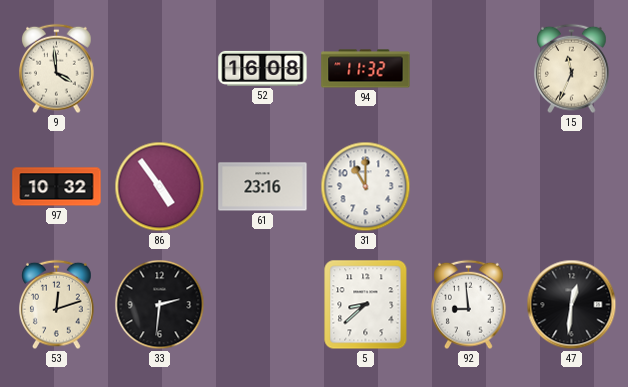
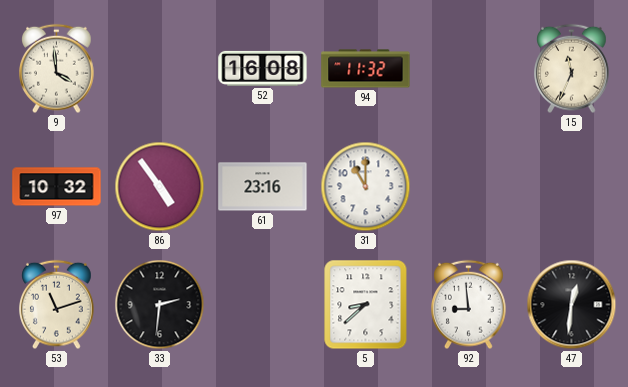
53: 12:12 -> 11:12
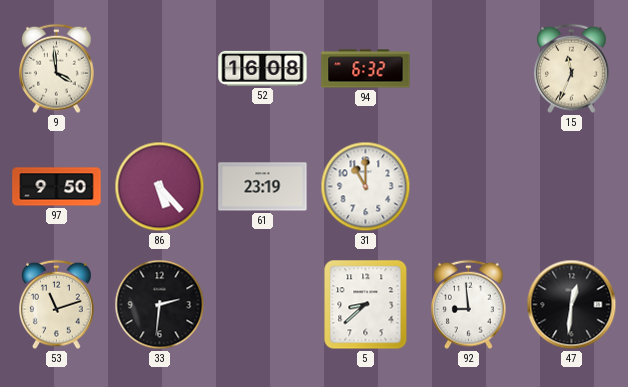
94: 11:32 -> 6:32
97: 10:32 -> 9:50
86: 4:54 -> 5:23
61: 23:16 -> 23:19
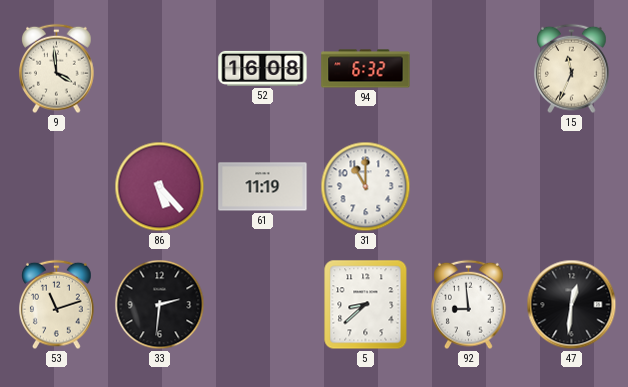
97: 9:50 -> none
61: 23:19 -> 11:19
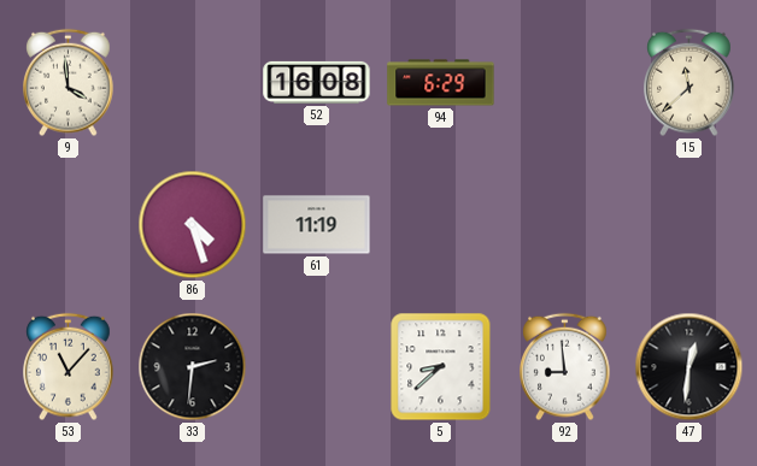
94: 6:32 -> 6:29
15: 11:34 -> 11:38
86: 5:23 -> 4:27
31: 11:00 -> none
53: 11:12 -> 11:07
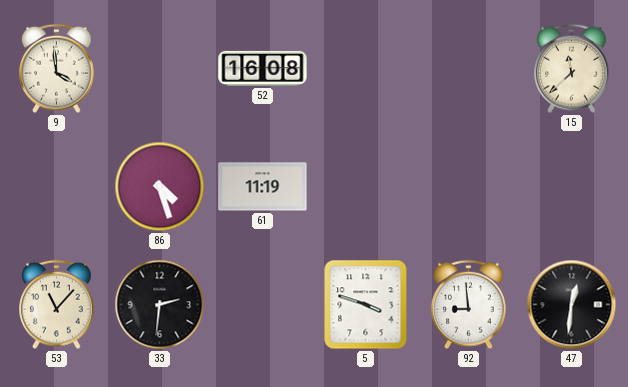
94: 6:29 -> none
5: 8:38 -> 3:48
